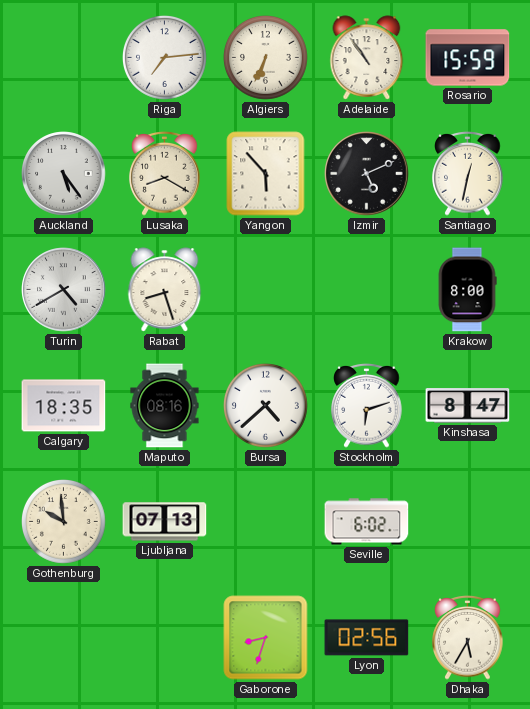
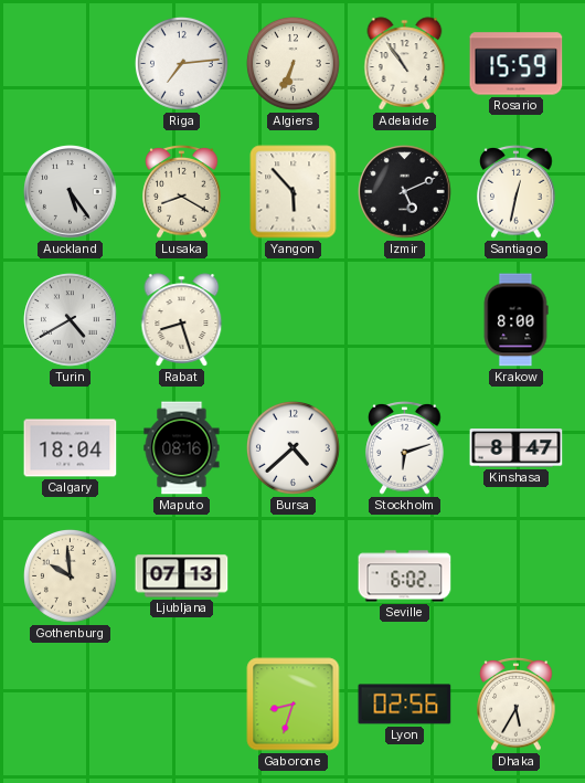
Calgary: 18:35 -> 18:04
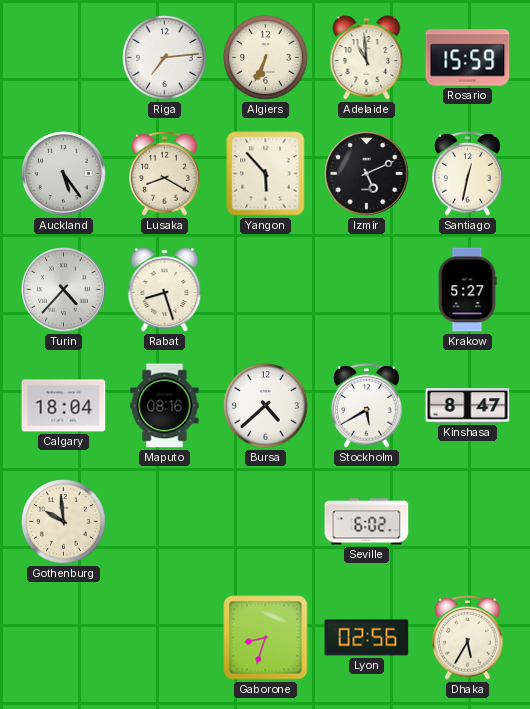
Adelaide: 10:54 -> 10:59
Turin: 4:40 -> 4:37
Krakow: 8:00 -> 5:27
Stockholm: 6:12 -> 5:40
Ljubljana: 07:13 -> none
